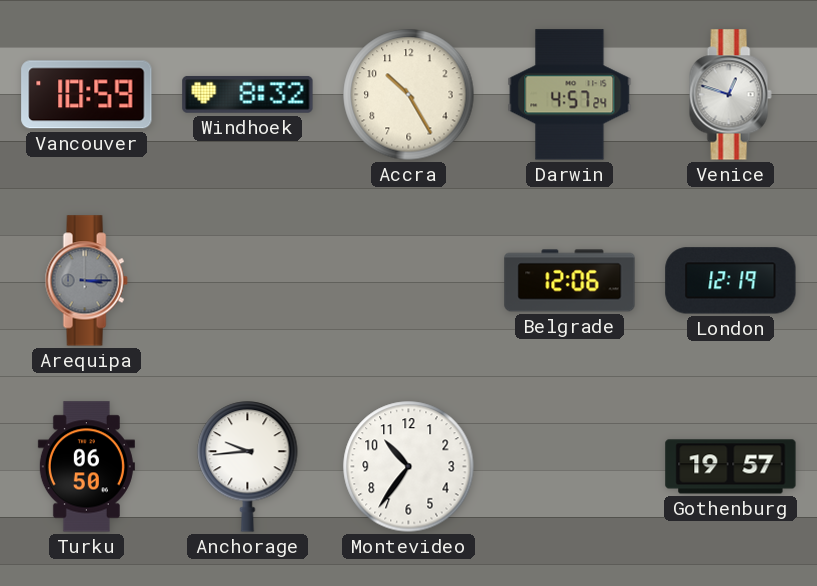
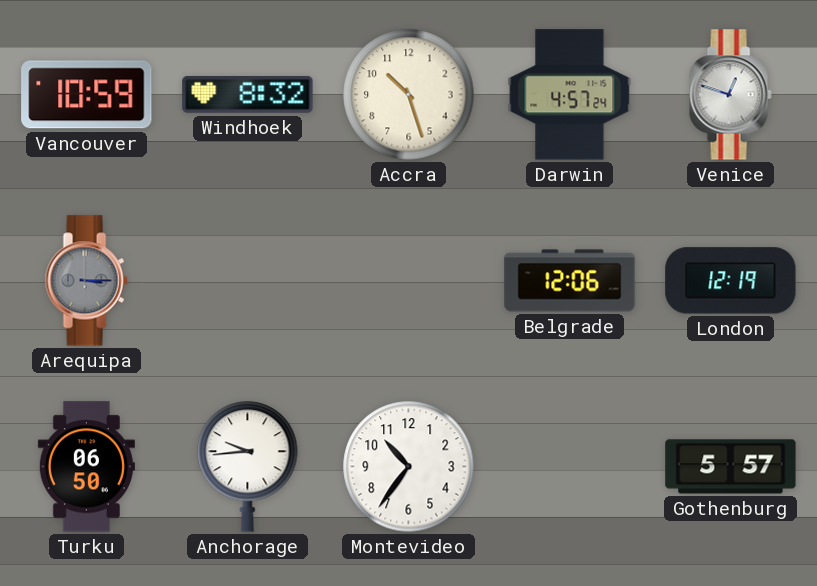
Accra: 10:25 -> 10:27
Gothenburg: 19:57 -> 5:57
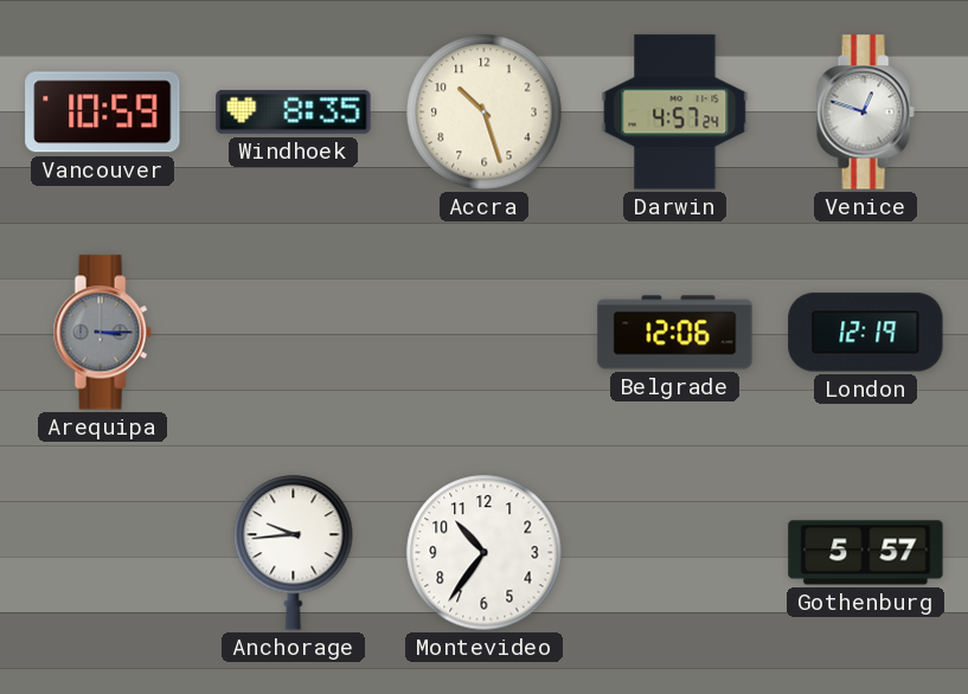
Windhoek: 8:32 -> 8:35
Turku: 06:50 -> none
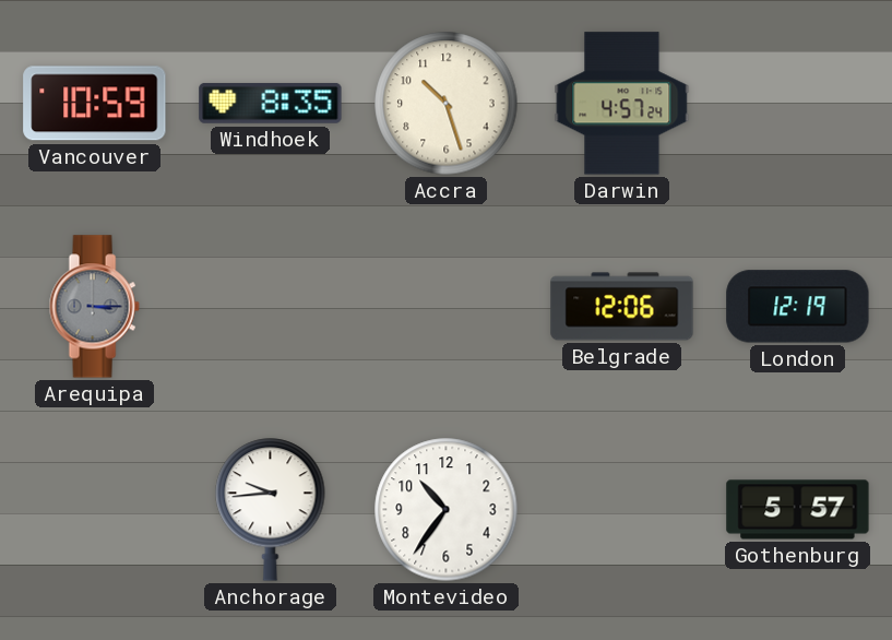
Venice: 12:48 -> none
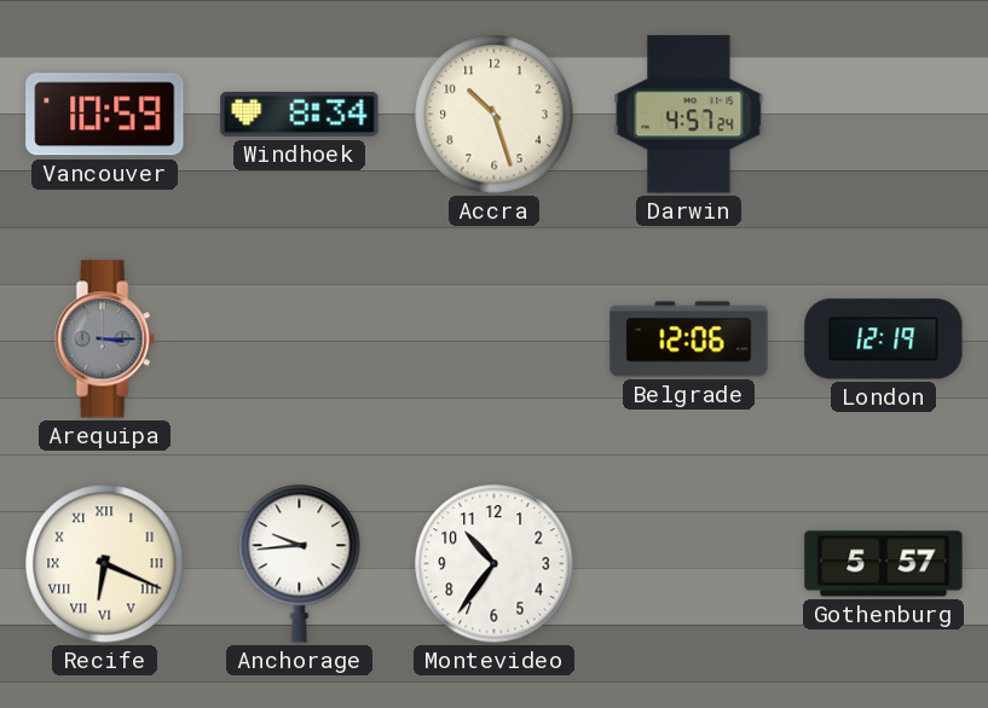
Windhoek: 8:35 -> 8:34
Recife: none -> 6:19
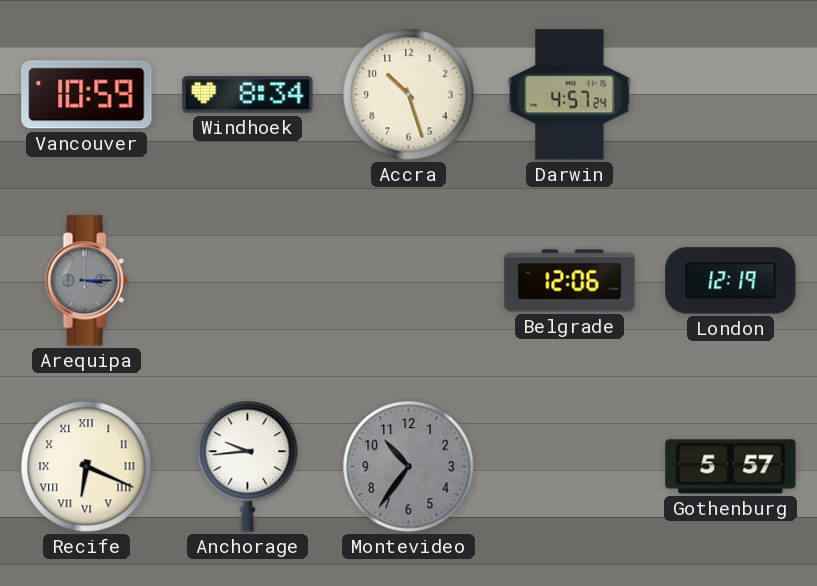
Montevideo dial: white -> grey
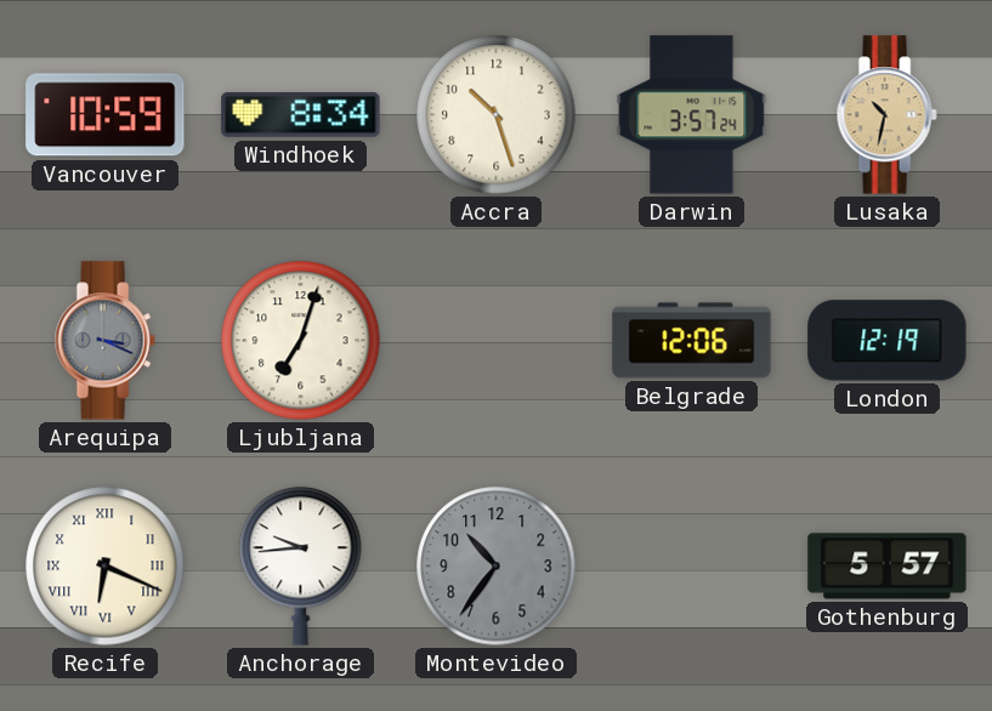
Darwin: 4:57 -> 3:57
Lusaka: none -> 10:32
Arequipa: 3:15 -> 3:19
Ljubljana: none -> 7:03
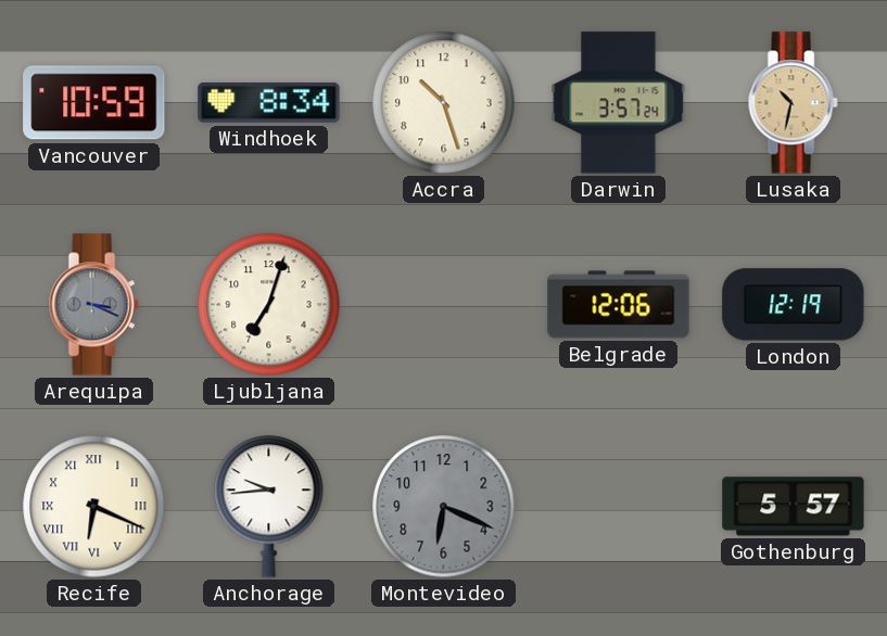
Montevideo: 10:36 -> 6:19
